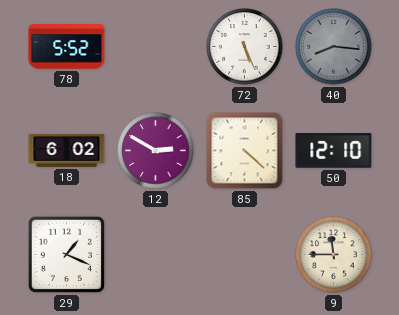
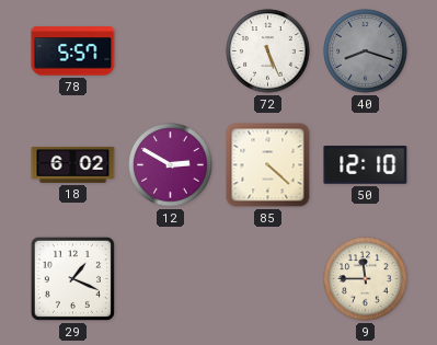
78: 5:52 -> 5:57
40: 8:16 -> 8:18
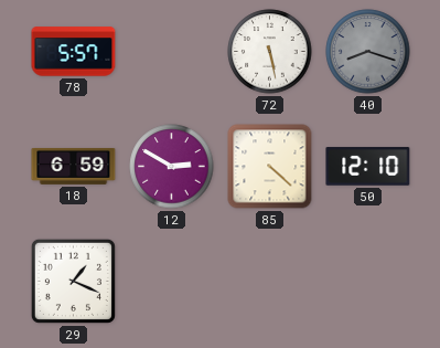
72: 5:26 -> 5:28
18: 6:02 -> 6:59
9: 11:45 -> none
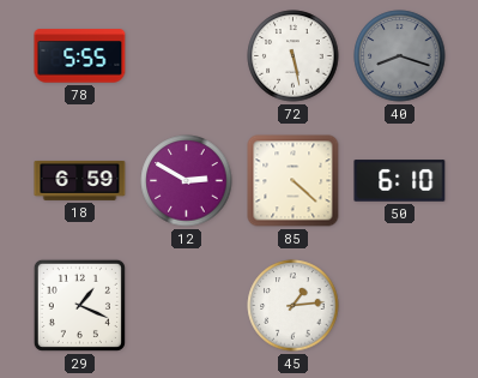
78: 5:57 -> 5:55
50: 12:10 -> 6:10
45: none -> 1:14
